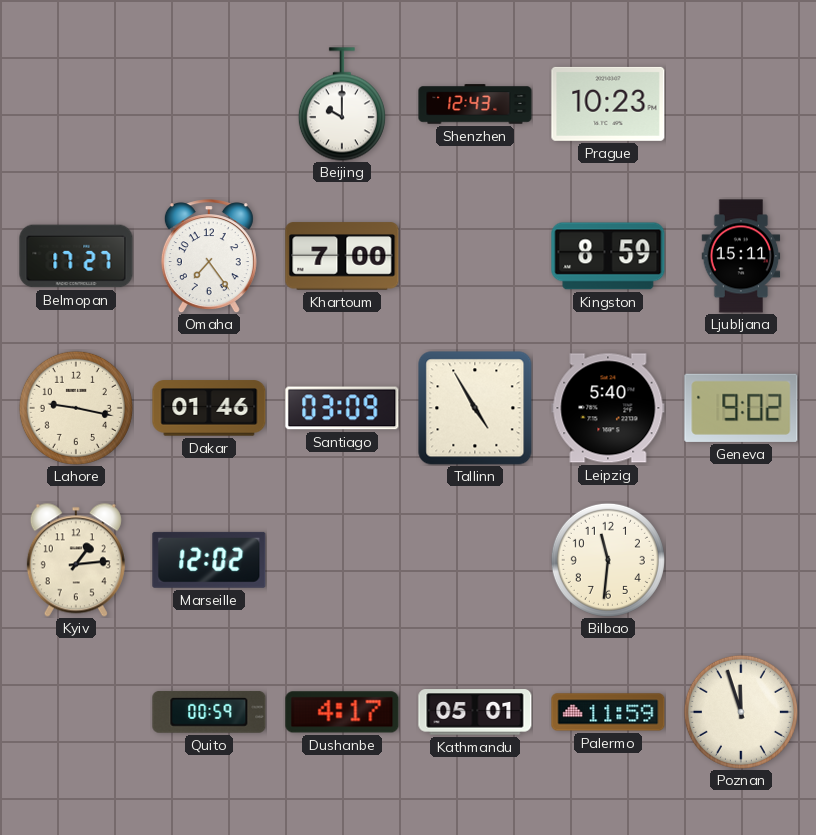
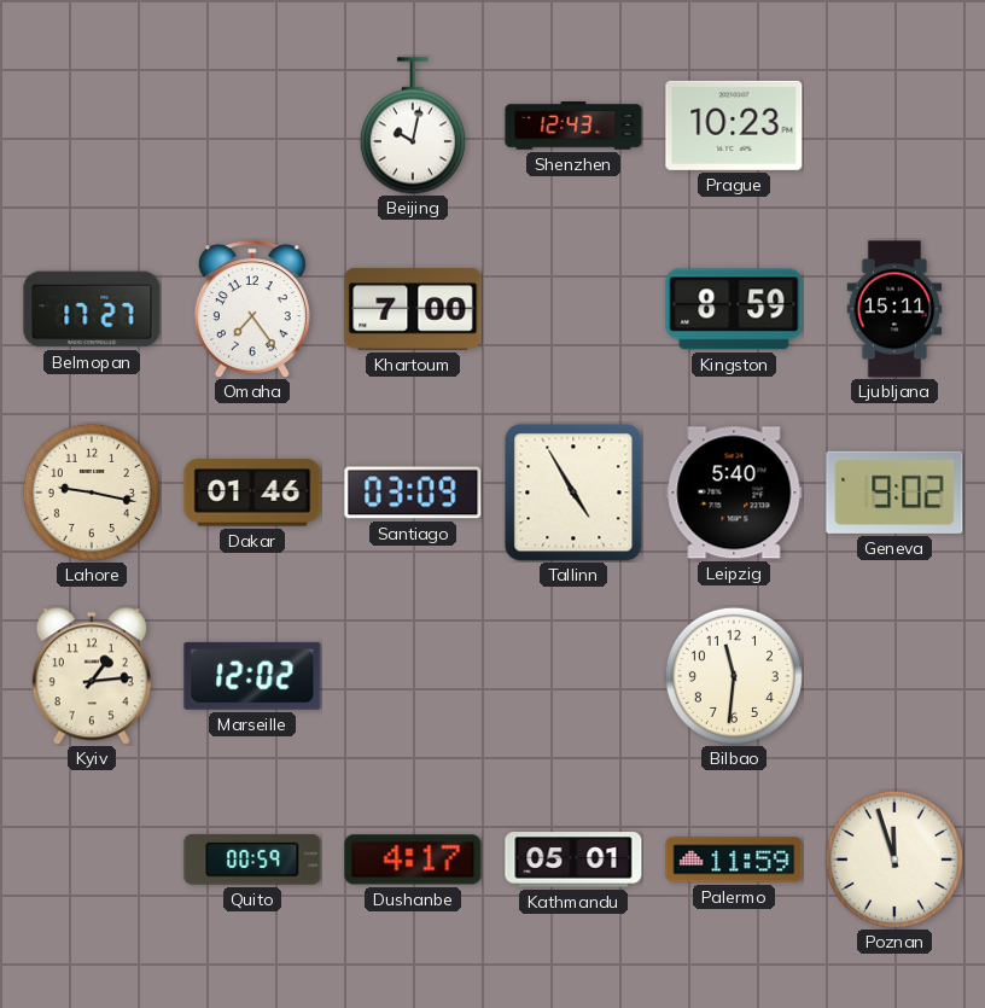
Beijing: 10:00 -> 10:02
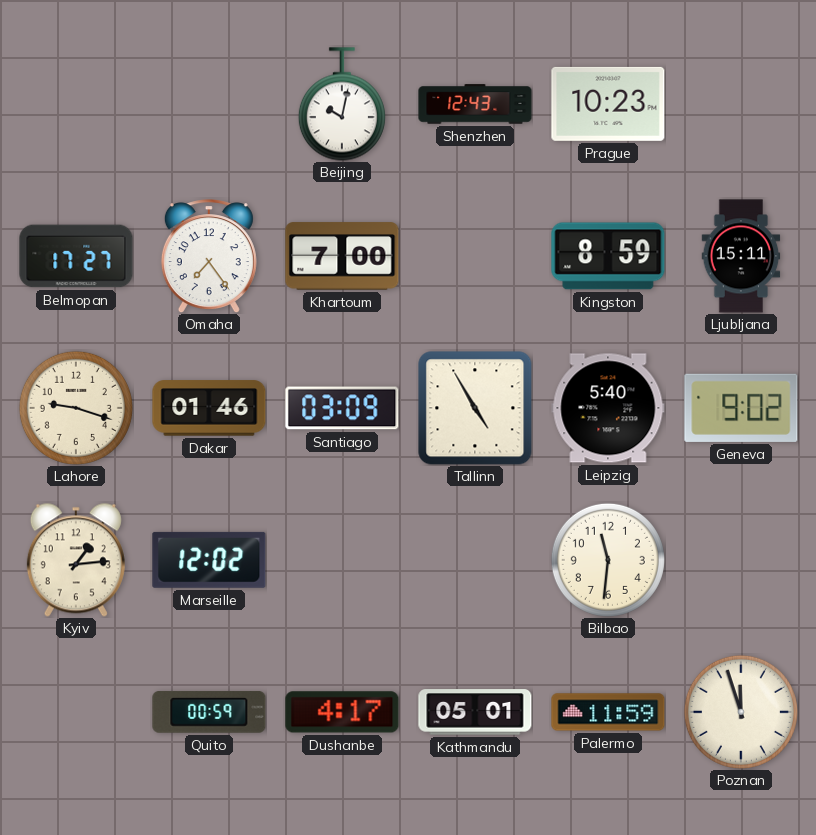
Lahore: 9:17 -> 9:18
